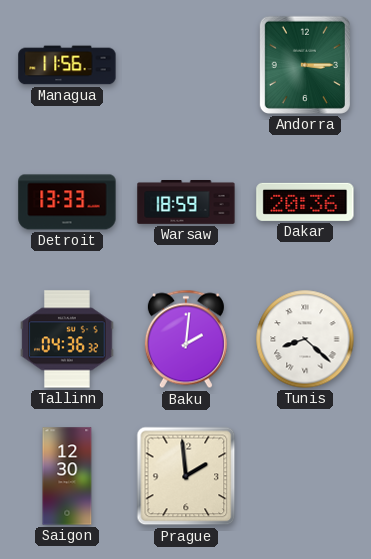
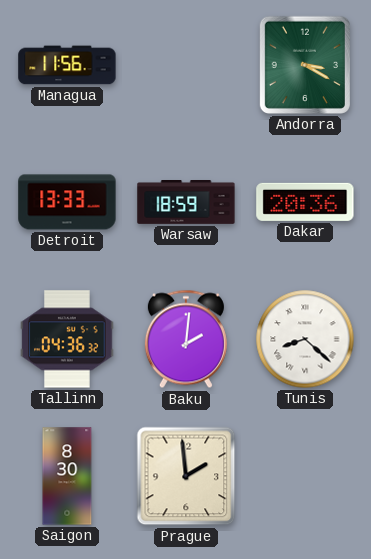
Andorra: 3:15 -> 3:20
Saigon: 12:30 -> 8:30
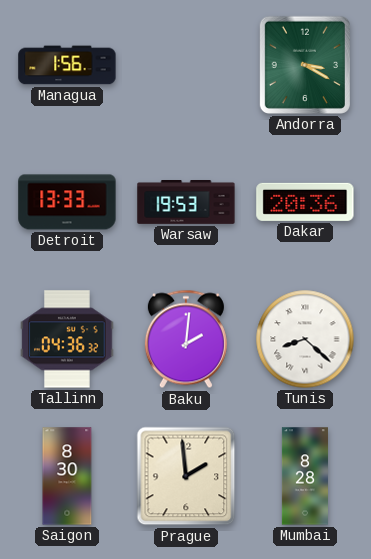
Managua: 11:56 -> 1:56
Warsaw: 18:59 -> 19:53
Mumbai: none -> 8:28
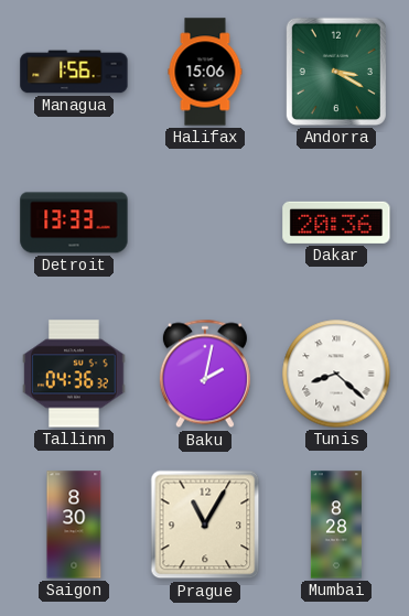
Halifax: none -> 15:06
Warsaw: 19:53 -> none
Baku: 2:01 -> 2:02
Prague: 1:59 -> 11:05
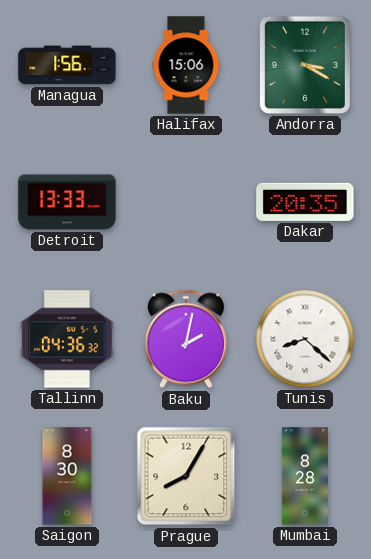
Dakar: 20:36 -> 20:35
Prague: 11:05 -> 8:05
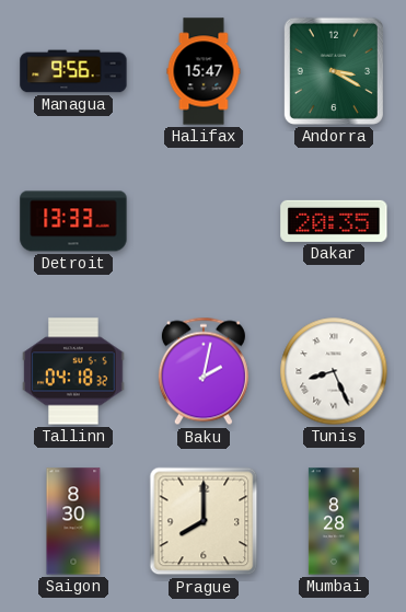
Managua: 1:56 -> 9:56
Halifax: 15:06 -> 15:47
Tallinn: 04:36 -> 04:18
Tunis: 8:22 -> 8:26
Prague: 8:05 -> 8:00
